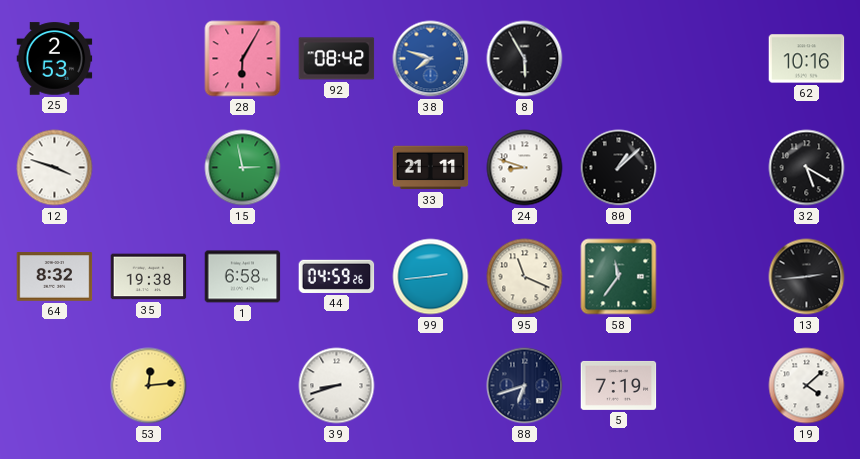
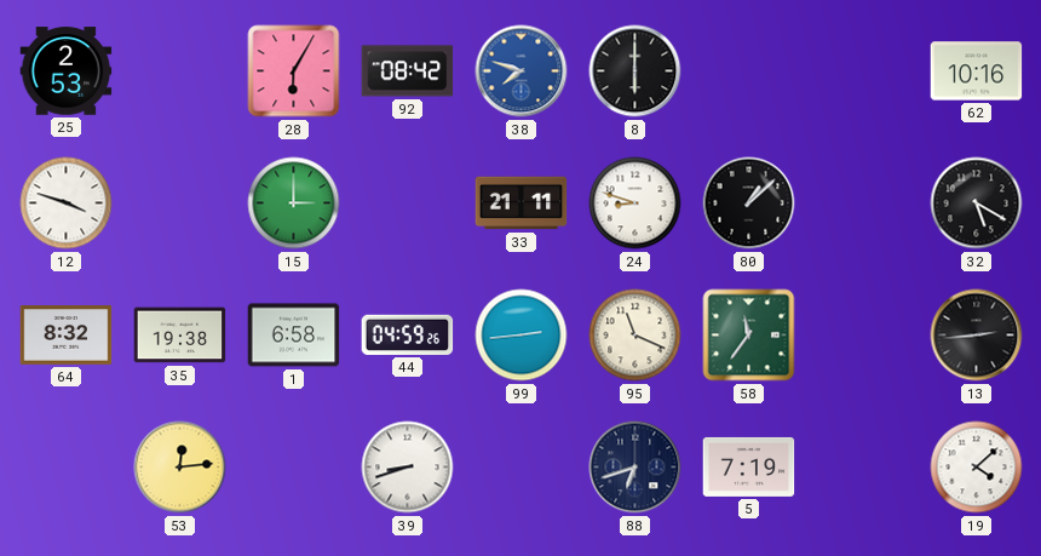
8: 5:55 -> 6:00
15: 2:58 -> 3:00
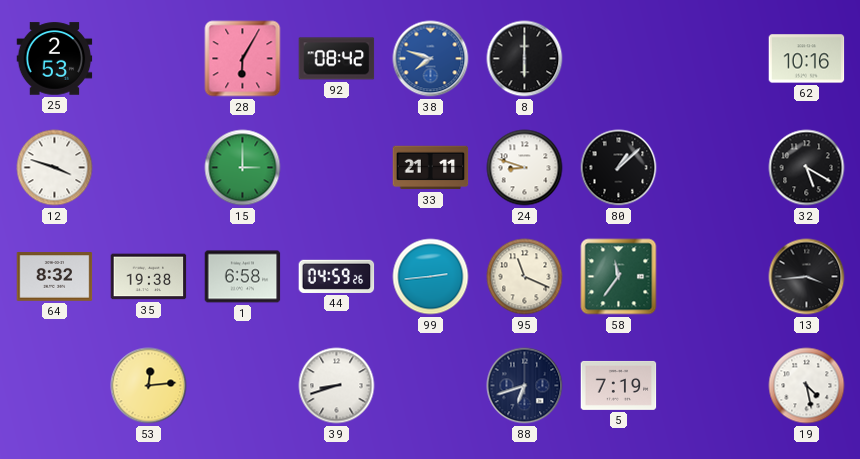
13: 2:44 -> 3:44
19: 4:08 -> 4:28
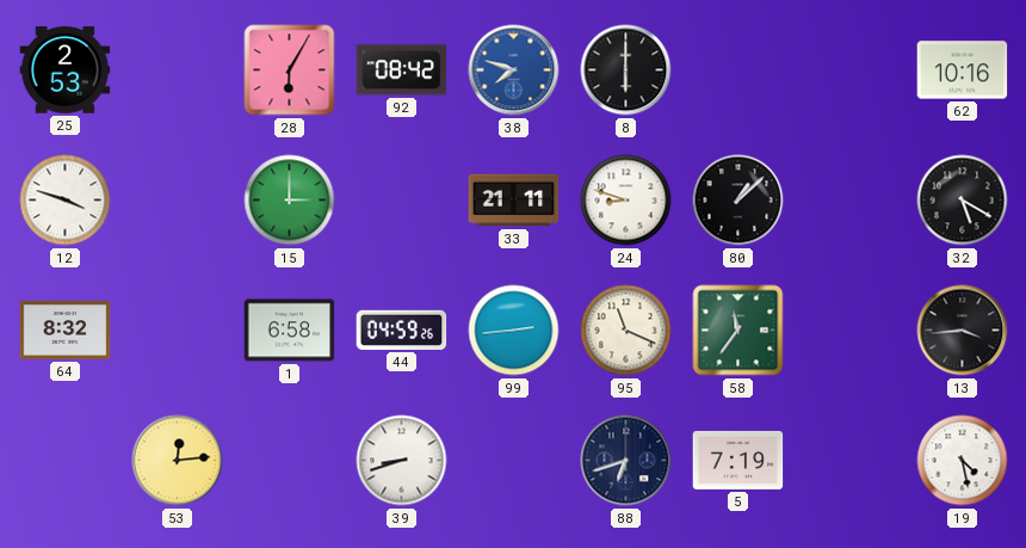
35: 19:38 -> none
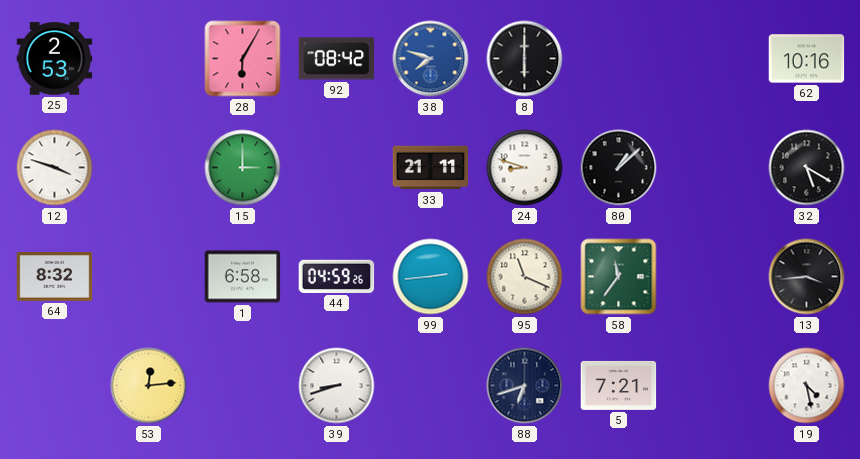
5: 7:19 -> 7:21
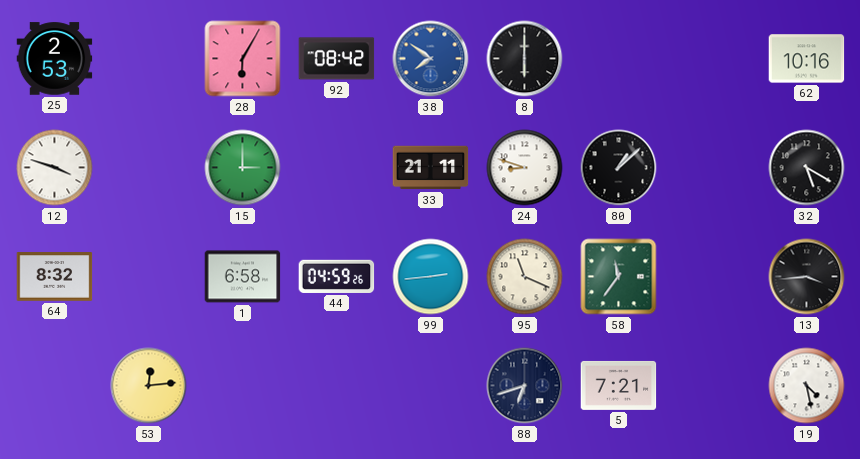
38: 7:48 -> 7:51
39: 8:42 -> none
